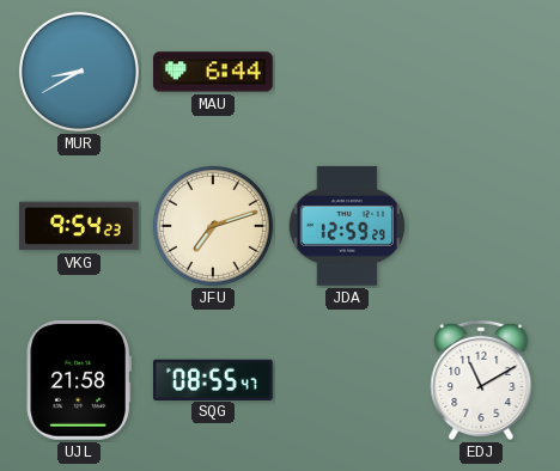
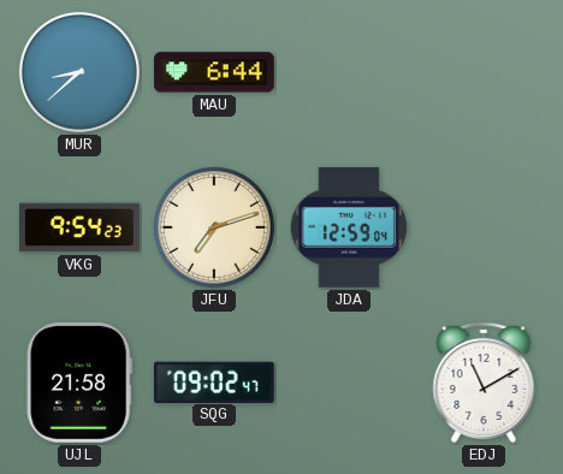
MUR: 8:40 -> 8:38
JDA: 12:59:29 -> 12:59:04
SQG: 08:55 -> 09:02
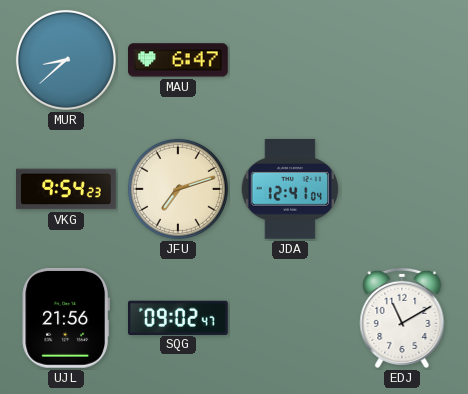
MAU: 6:44 -> 6:47
JDA: 12:59 -> 12:41
UJL: 21:58 -> 21:56
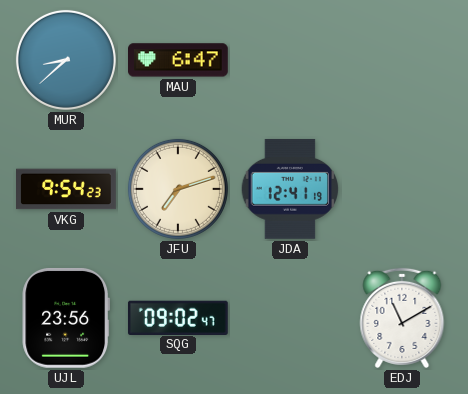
JDA: 12:41:04 -> 12:41:19
UJL: 21:56 -> 23:56
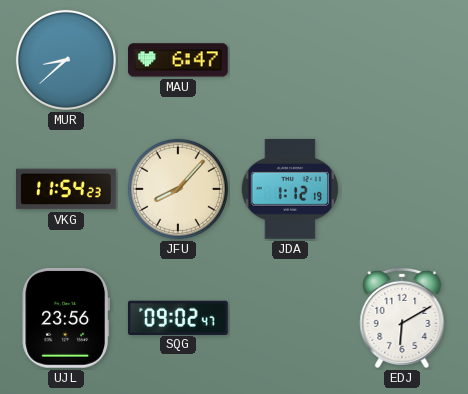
VKG: 9:54 -> 11:54
JFU: 7:12 -> 8:07
JDA: 12:41 -> 1:12
EDJ: 11:10 -> 6:10
